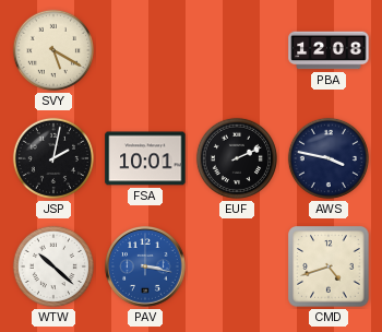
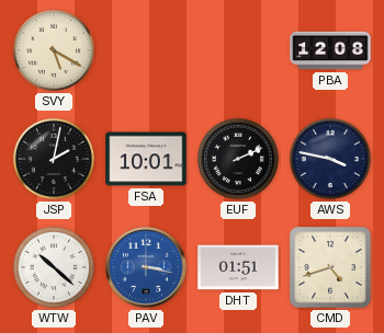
DHT: none -> 01:51
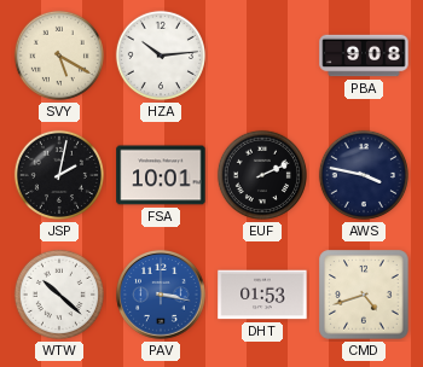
HZA: none -> 10:14
PBA: 12:08 -> 9:08
DHT: 01:51 -> 01:53
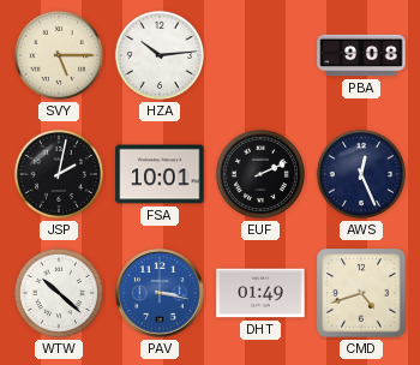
SVY: 5:20 -> 5:15
AWS: 3:47 -> 12:26
DHT: 01:53 -> 01:49
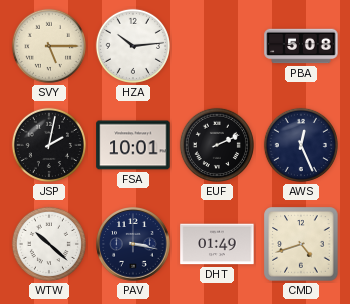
PBA: 9:08 -> 5:08
PAV dial: blue -> navy
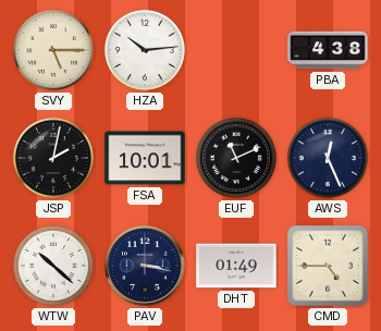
PBA: 5:08 -> 4:38
EUF: 2:11 -> 11:11
CMD: 4:42 -> 4:45
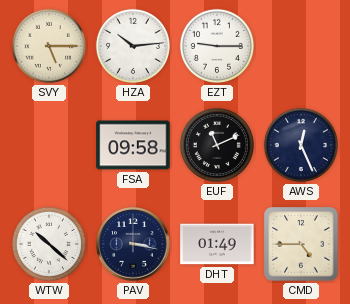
EZT: none -> 9:15
PBA: 4:38 -> none
JSP: 2:02 -> none
FSA: 10:01 -> 09:58
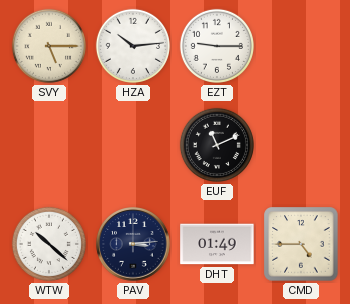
FSA: 09:58 -> none
AWS: 12:26 -> none
PAV: 3:17 -> 3:14
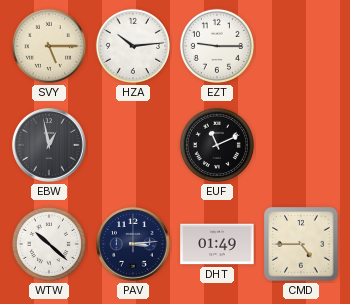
EBW: none -> 12:58
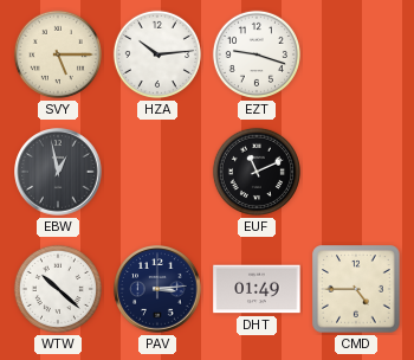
EZT: 9:15 -> 9:18
